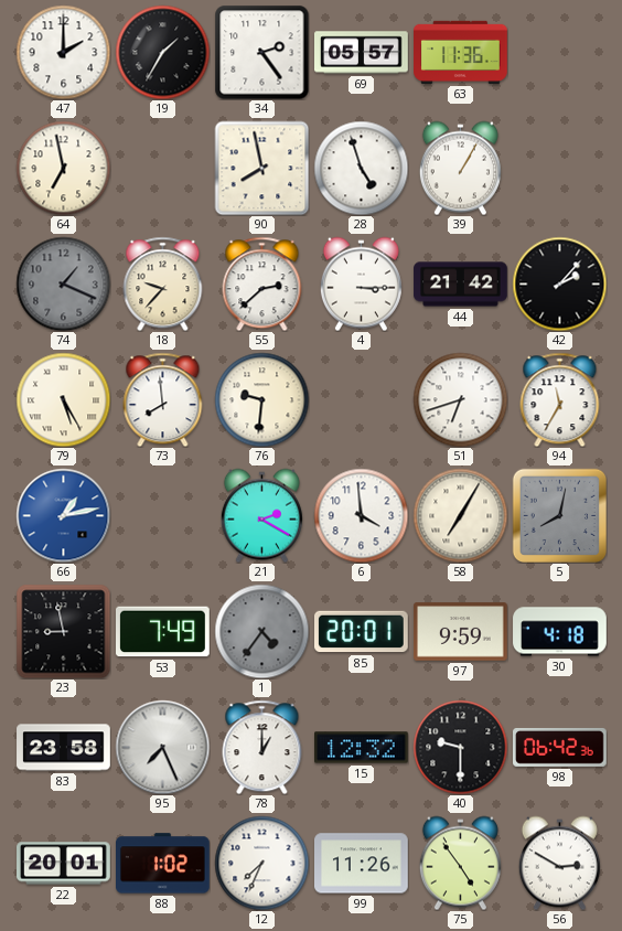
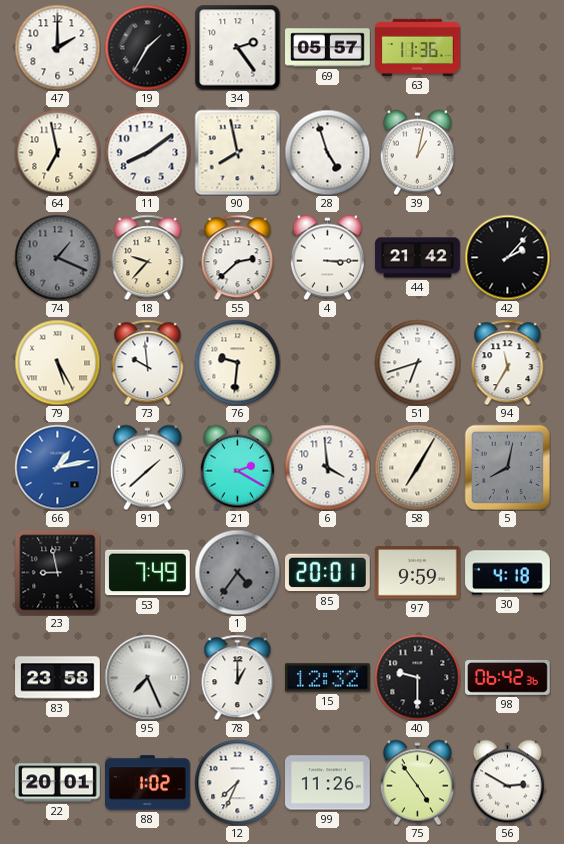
11: none -> 8:09
39: 1:05 -> 1:02
73: 7:59 -> 9:59
91: none -> 1:38
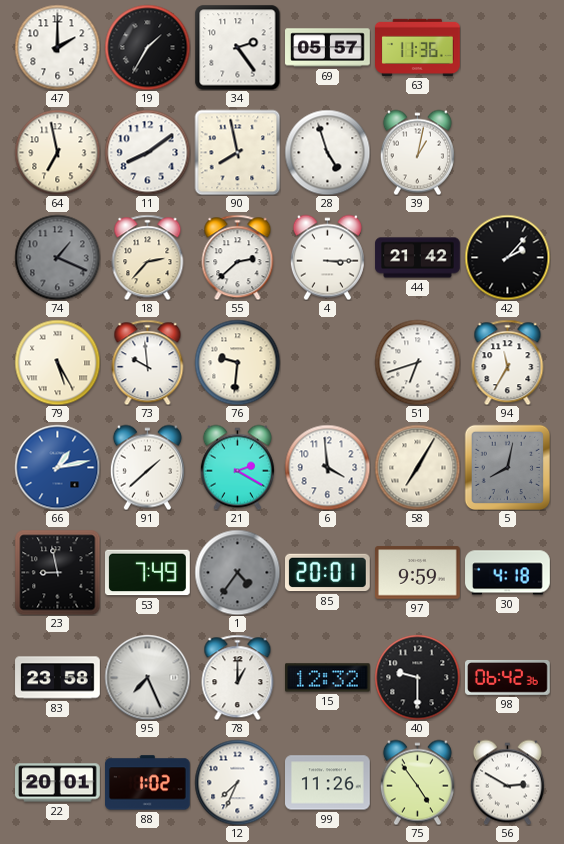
18: 9:37 -> 2:37
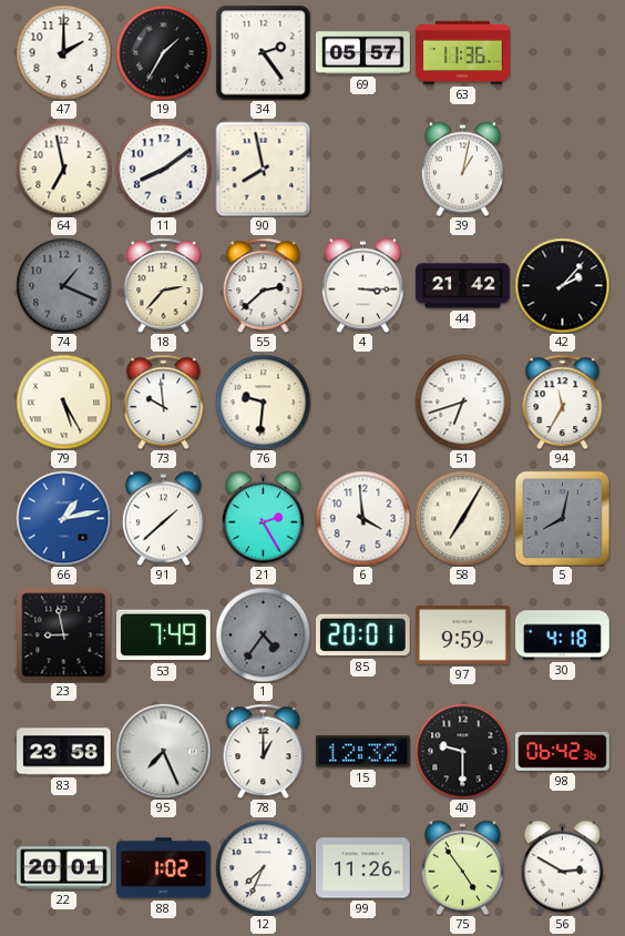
28: 4:57 -> none
21: 2:20 -> 2:25
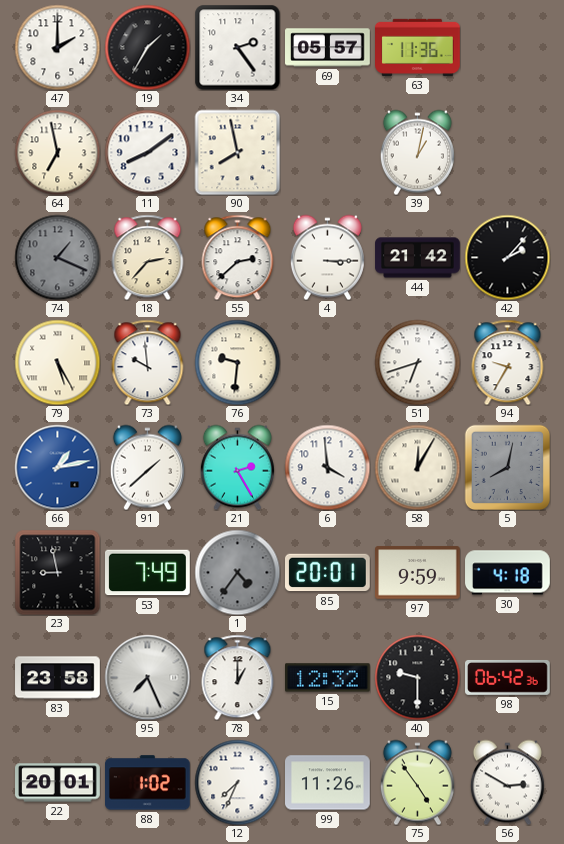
94: 11:35 -> 9:35
58: 7:05 -> 12:05
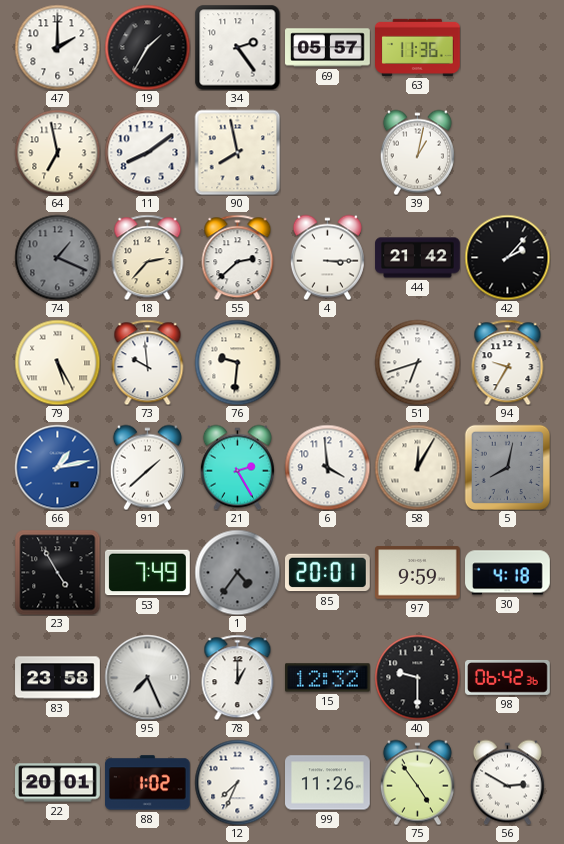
23: 8:58 -> 4:55
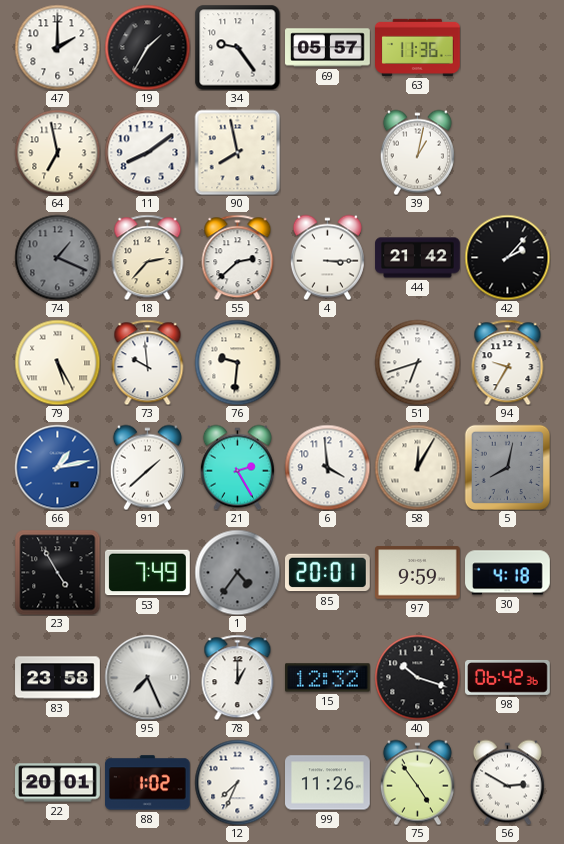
34: 2:24 -> 9:24
40: 9:30 -> 10:18
